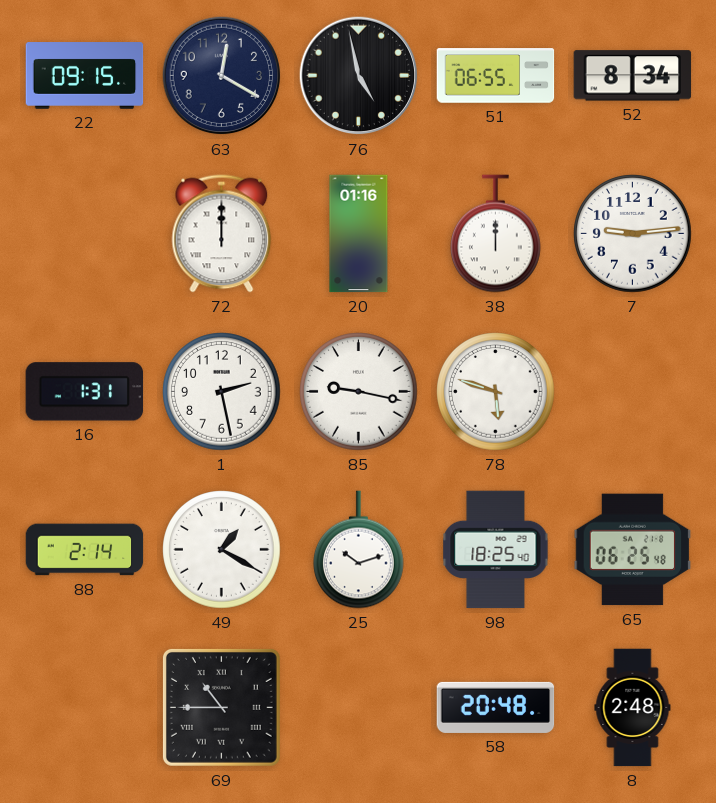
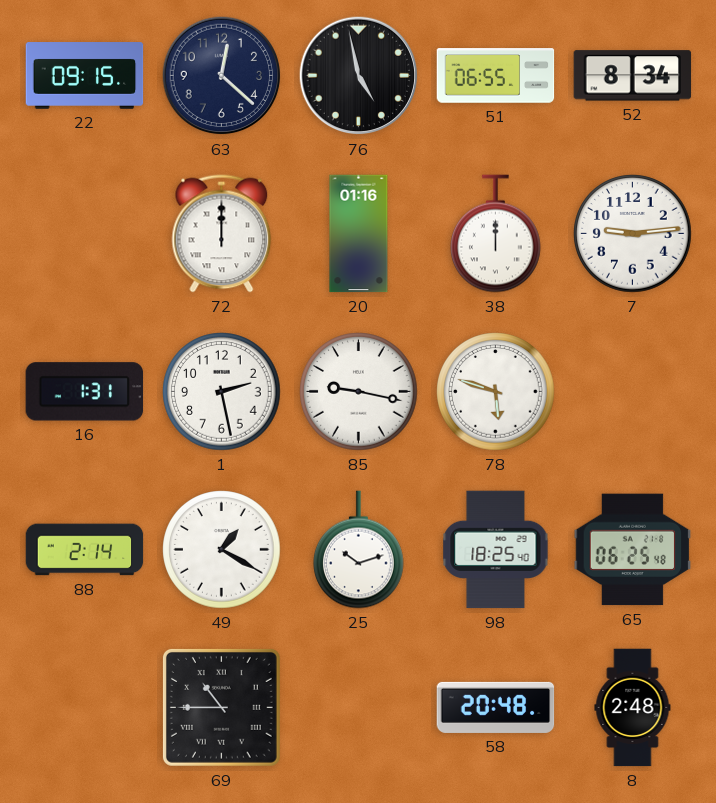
63: 12:20 -> 12:22
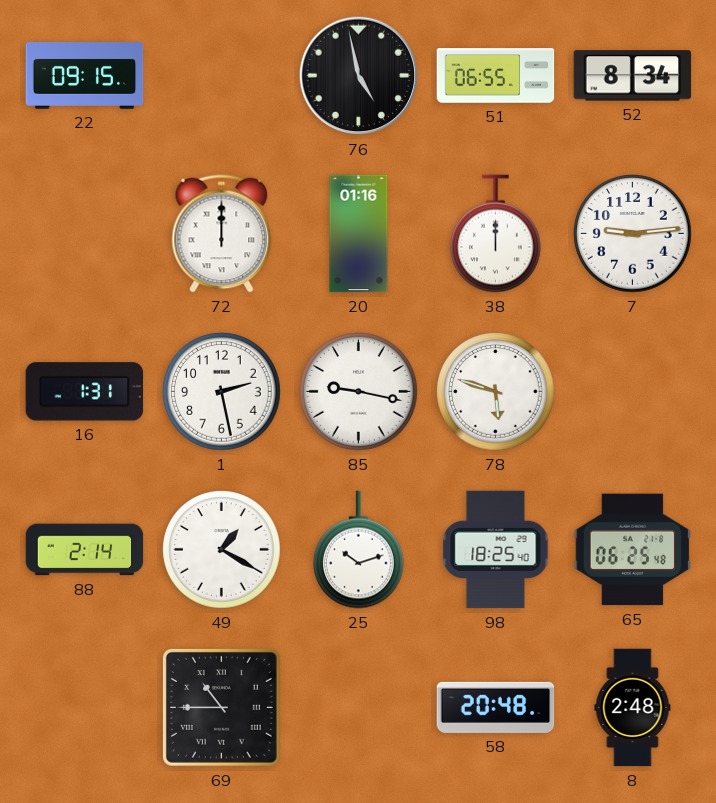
63: 12:22 -> none
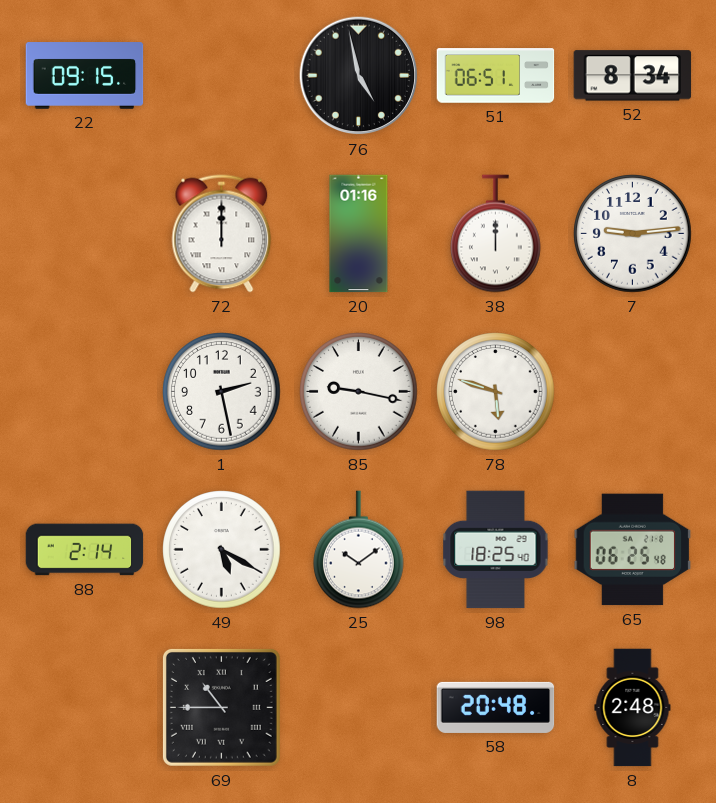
51: 06:55 -> 06:51
16: 1:31 -> none
49: 1:20 -> 5:20
25: 10:12 -> 10:09
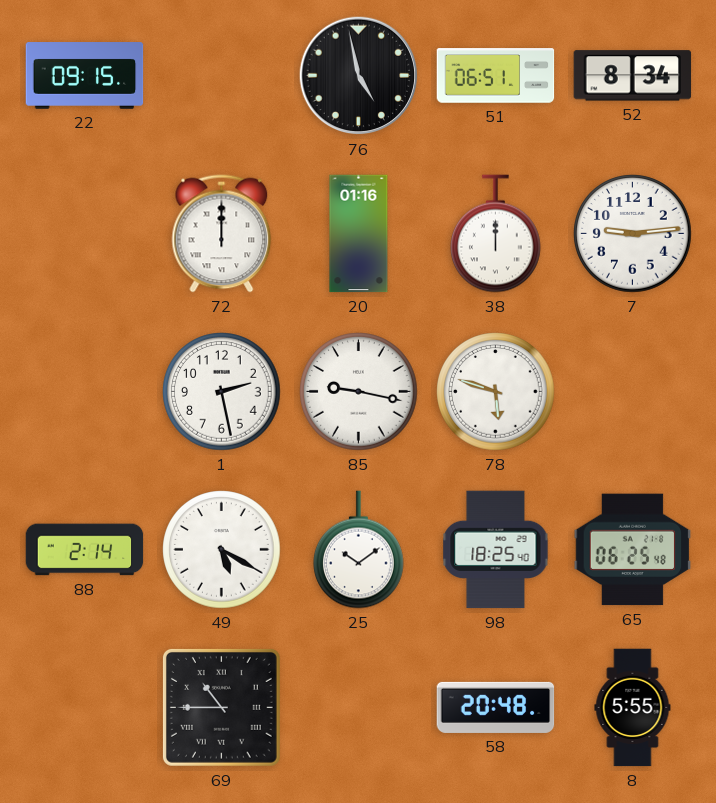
8: 2:48 -> 5:55
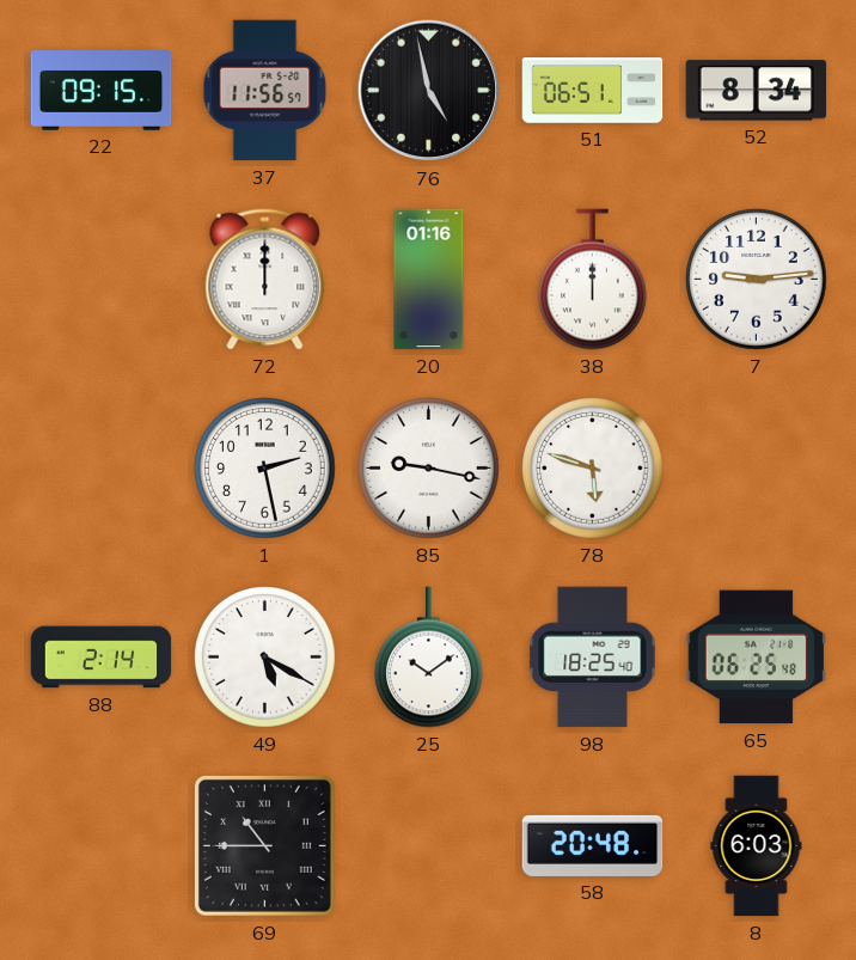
37: none -> 11:56
8: 5:55 -> 6:03
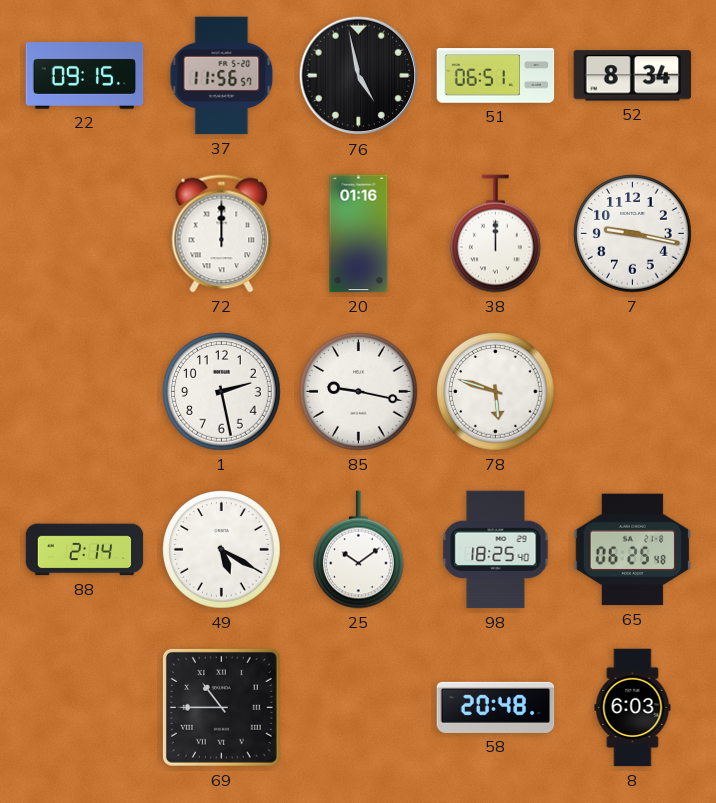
7: 9:14 -> 9:17
